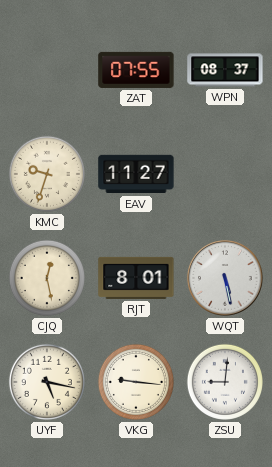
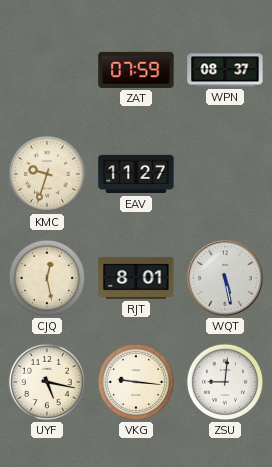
ZAT: 07:55 -> 07:59
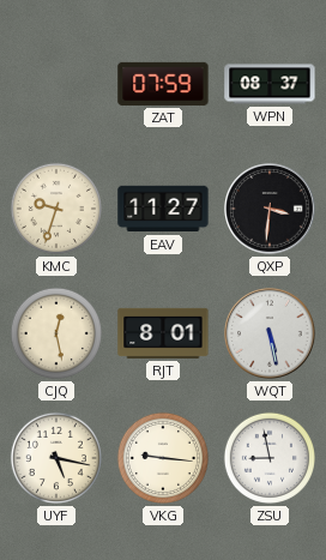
QXP: none -> 3:31
ZSU: 9:01 -> 8:58
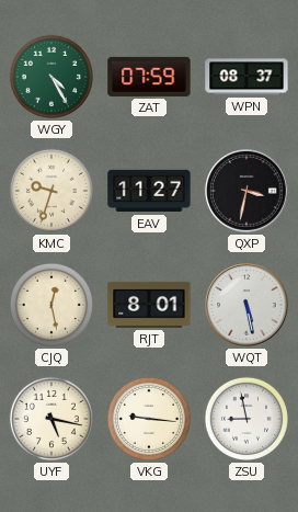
WGY: none -> 4:25
QXP: 3:31 -> 3:32
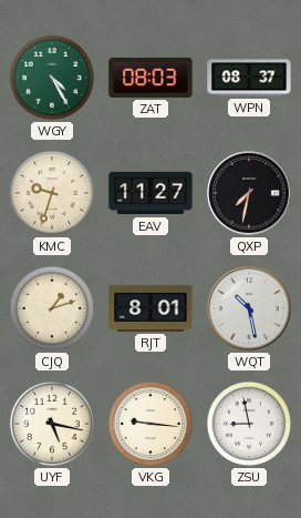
ZAT: 07:59 -> 08:03
QXP: 3:32 -> 7:32
CJQ: 12:28 -> 1:12
WQT: 5:28 -> 10:28
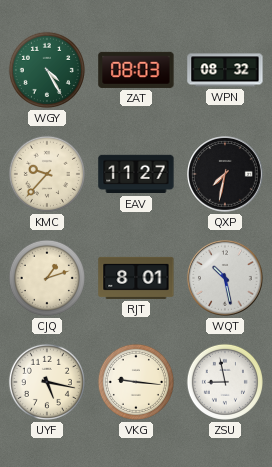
WPN: 08:37 -> 08:32
KMC: 9:33 -> 9:37
